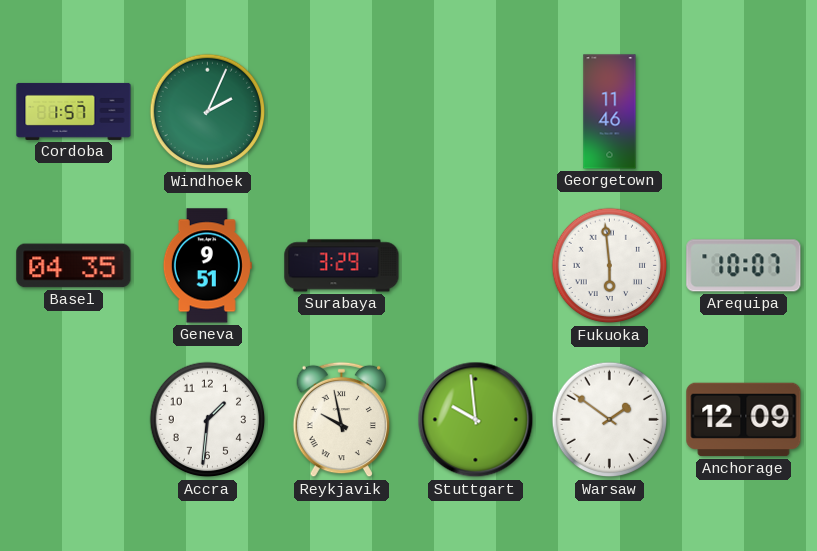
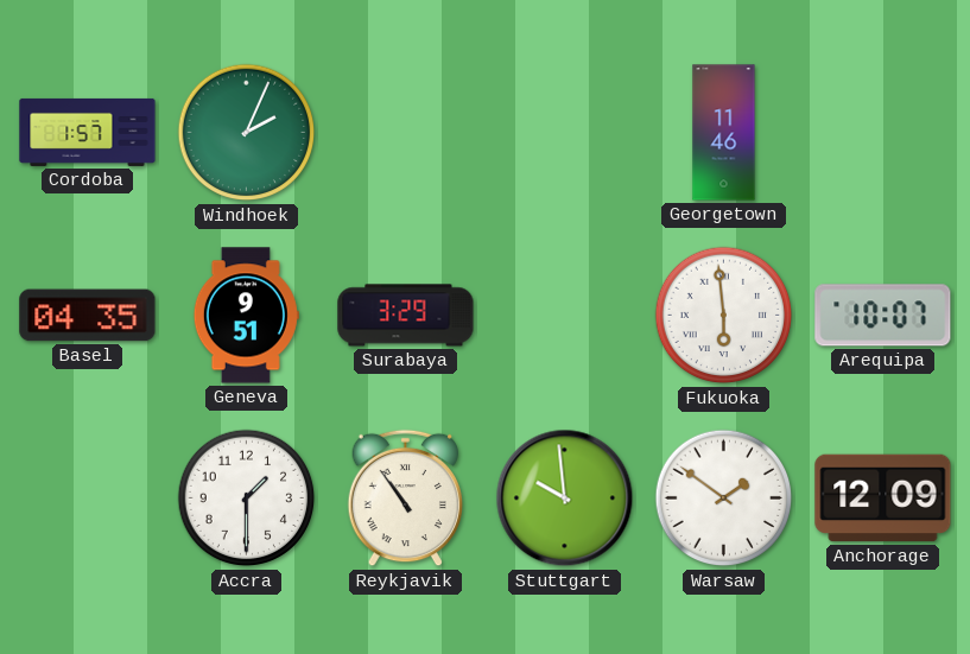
Accra: 1:31 -> 1:30
Reykjavik: 9:58 -> 10:54
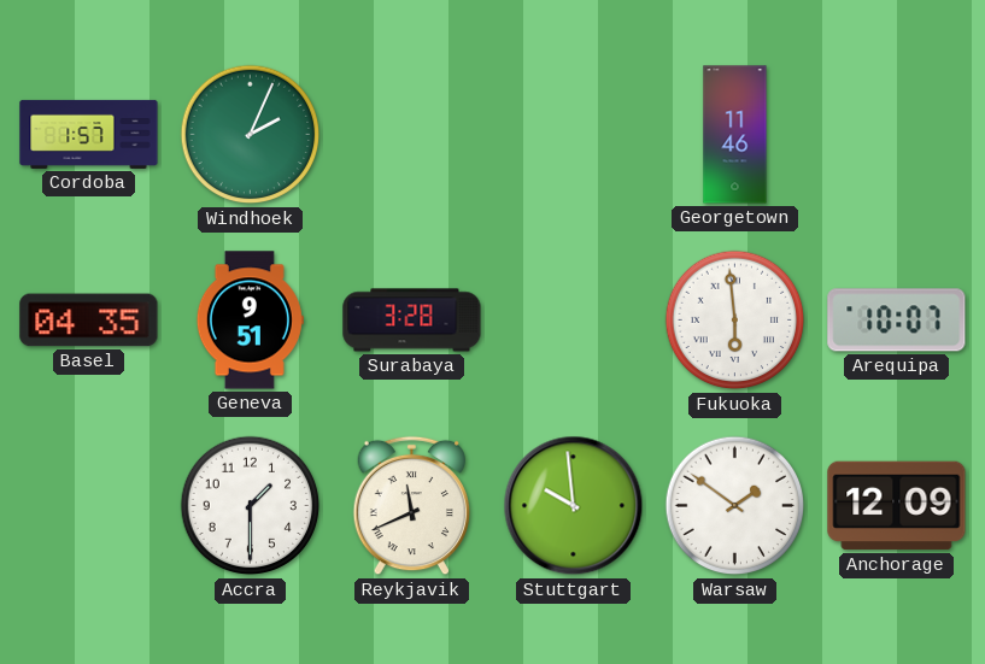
Surabaya: 3:29 -> 3:28
Reykjavik: 10:54 -> 11:41
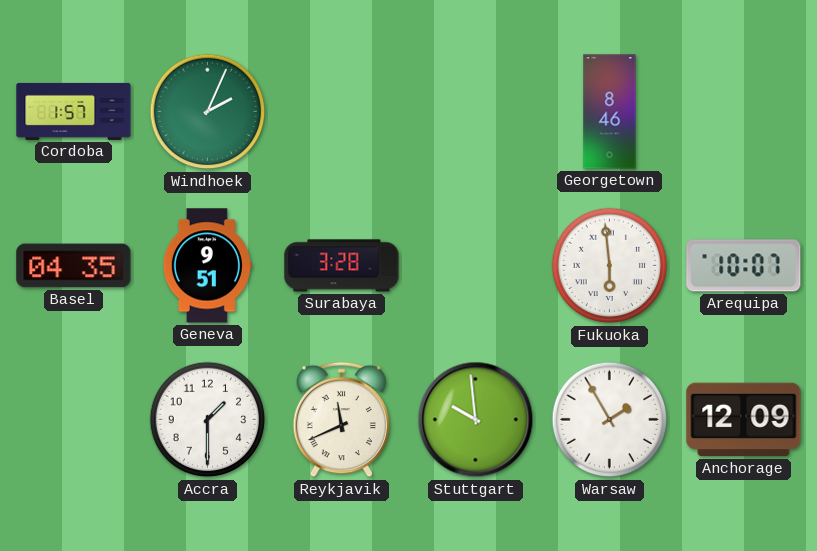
Georgetown: 11:46 -> 8:46
Warsaw: 1:51 -> 1:55
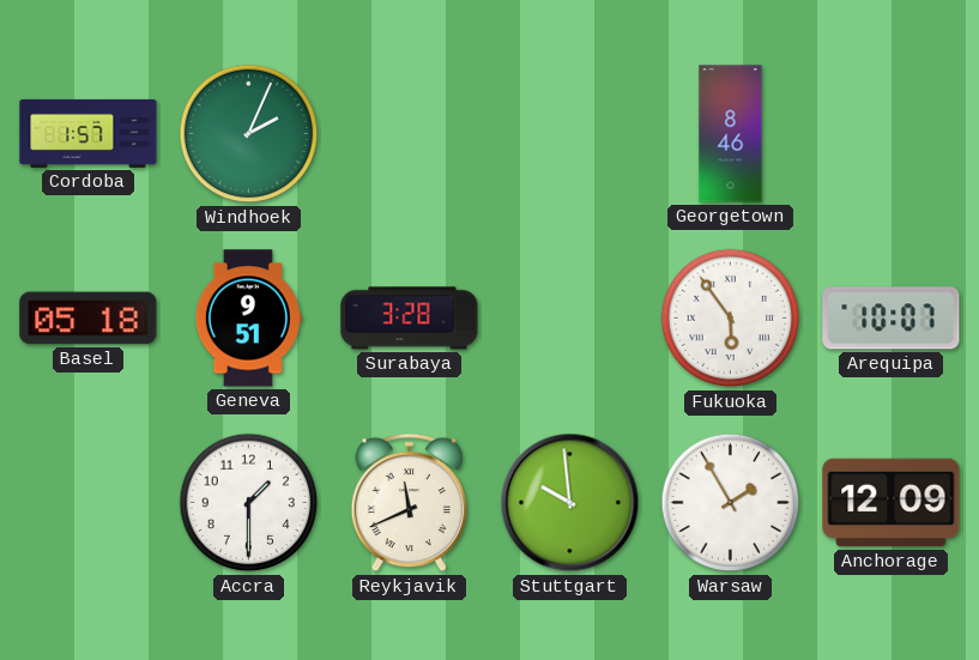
Basel: 04:35 -> 05:18
Fukuoka: 5:59 -> 5:54
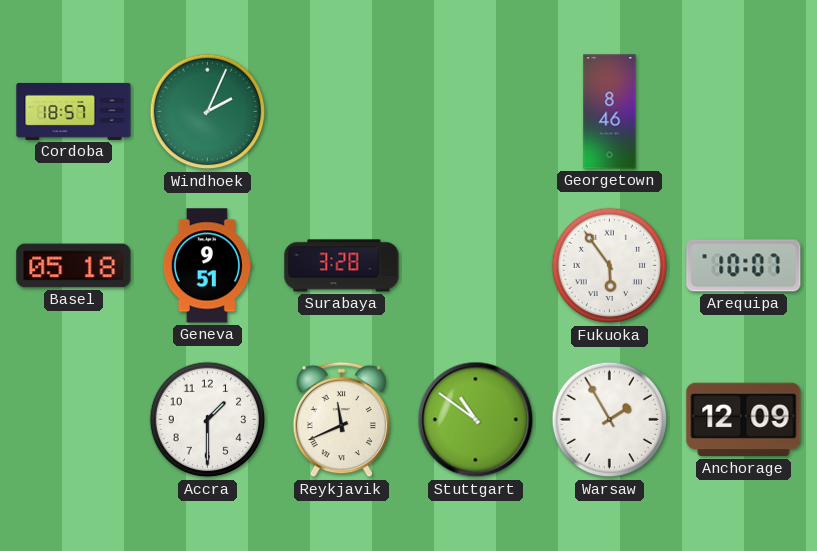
Cordoba: 1:57 -> 18:57
Stuttgart: 9:59 -> 10:51
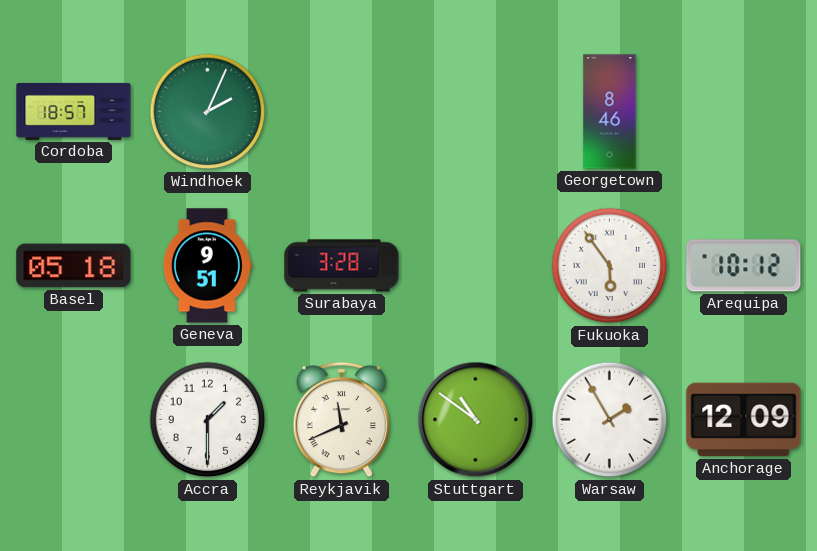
Arequipa: 10:07 -> 10:12
